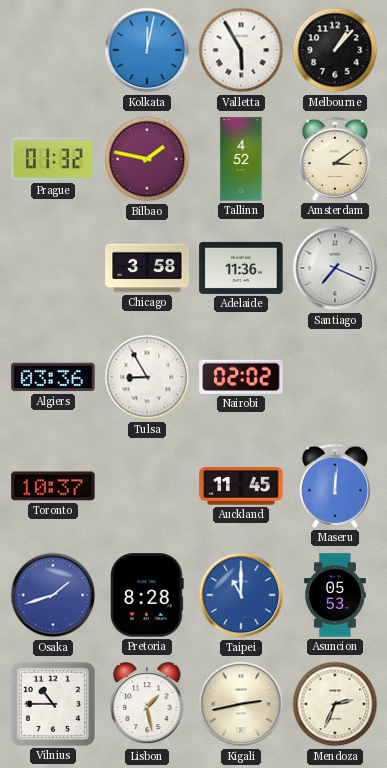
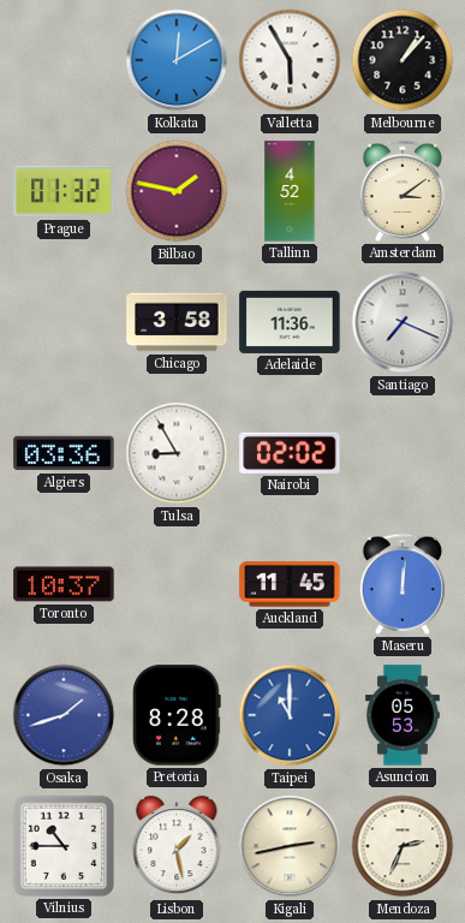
Kolkata: 12:02 -> 12:10
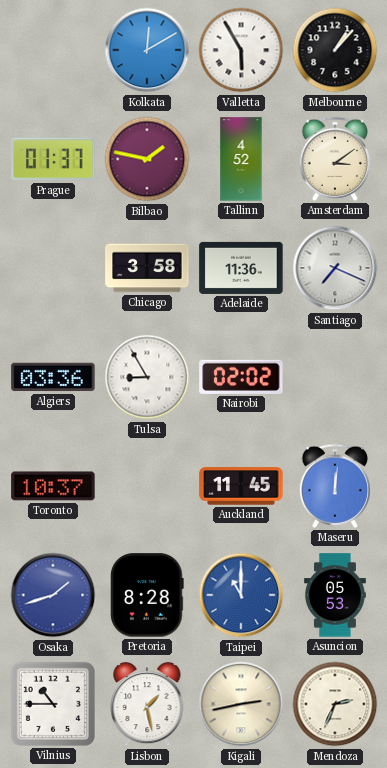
Prague: 01:32 -> 01:37
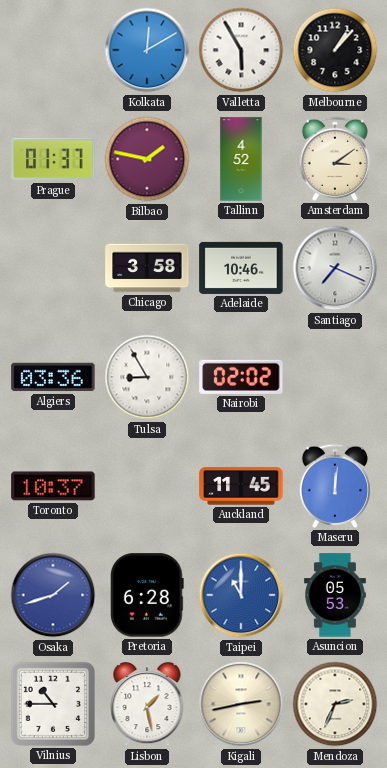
Adelaide: 11:36 -> 10:46
Pretoria: 8:28 -> 6:28
